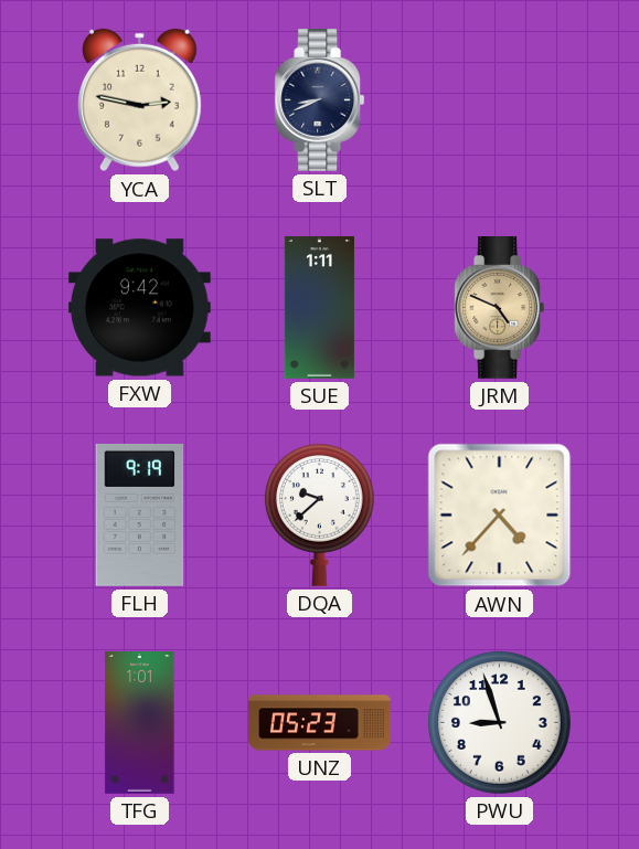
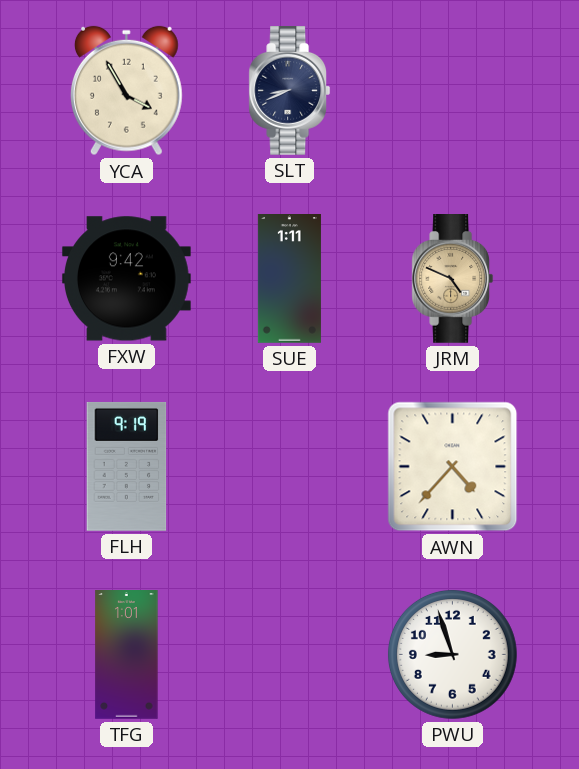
YCA: 2:47 -> 3:55
DQA: 9:38 -> none
UNZ: 05:23 -> none
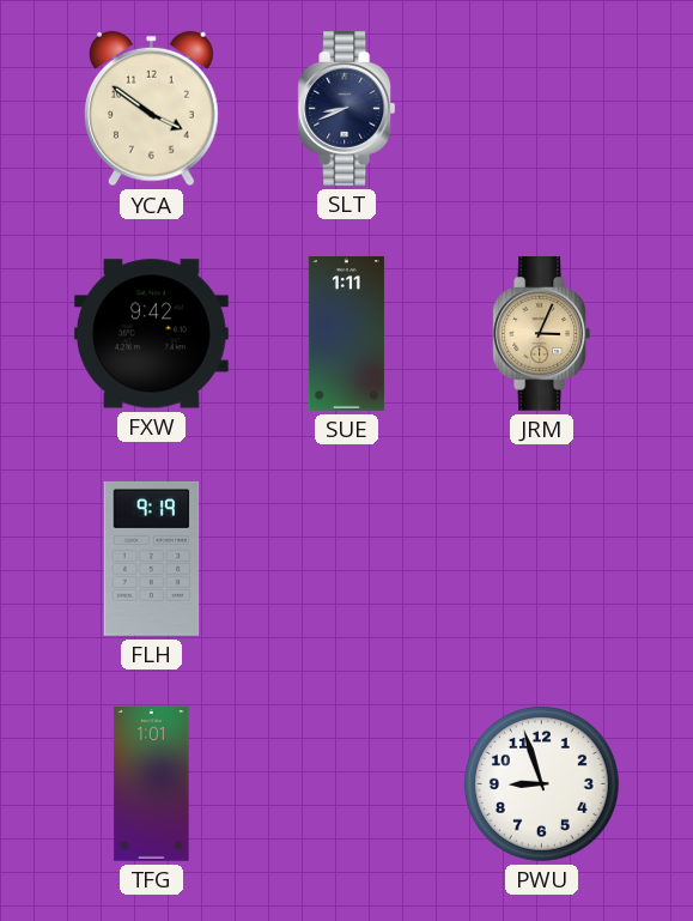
YCA: 3:55 -> 3:51
JRM: 4:49 -> 3:04
AWN: 4:37 -> none
